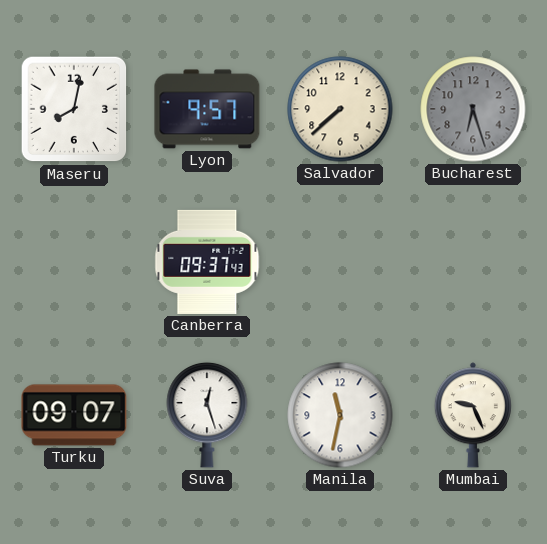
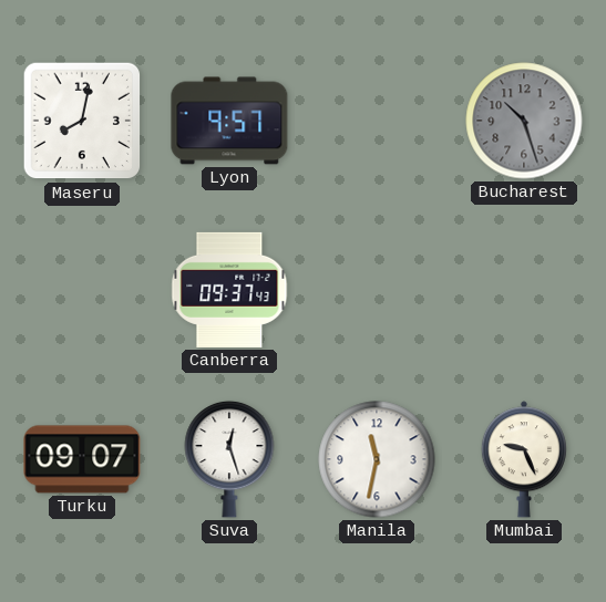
Salvador: 7:38 -> none
Bucharest: 6:27 -> 10:27
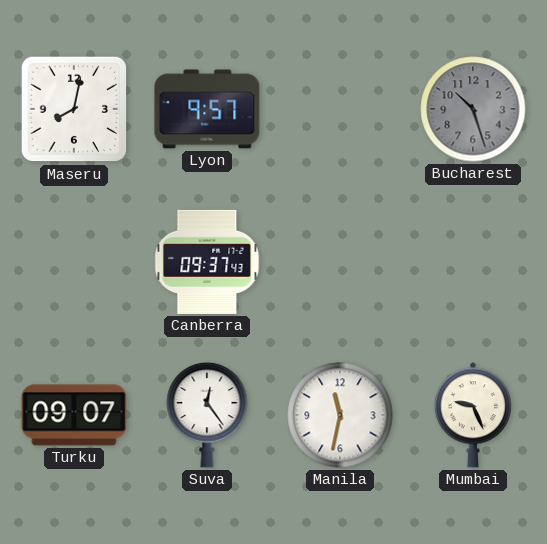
Suva: 12:27 -> 12:24
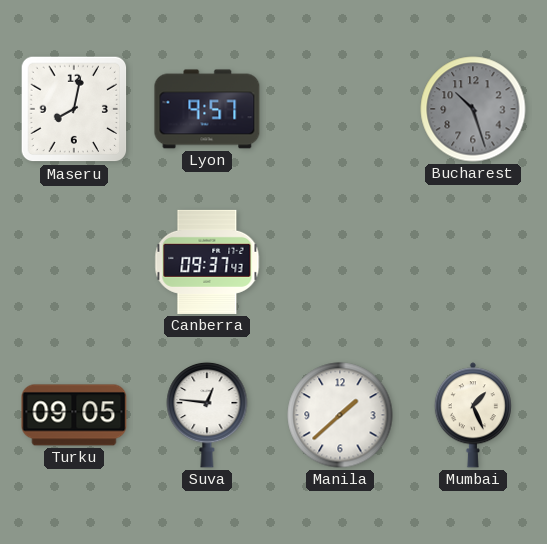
Turku: 09:07 -> 09:05
Suva: 12:24 -> 12:46
Manila: 11:32 -> 1:38
Mumbai: 9:26 -> 1:26
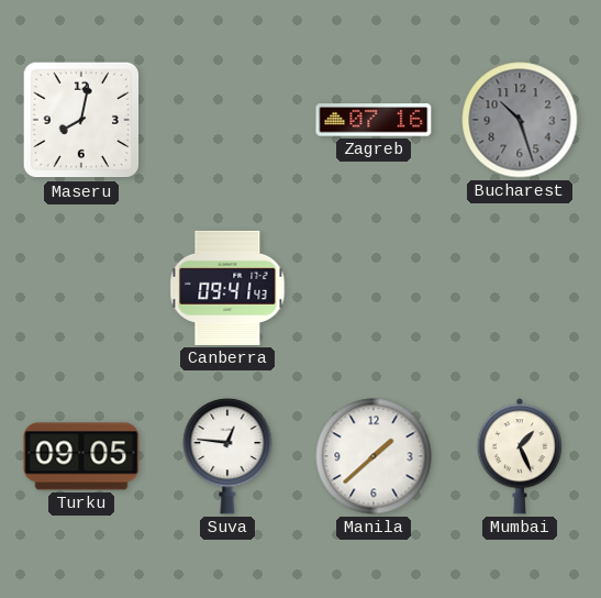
Lyon: 9:57 -> none
Zagreb: none -> 07:16
Canberra: 09:37 -> 09:41
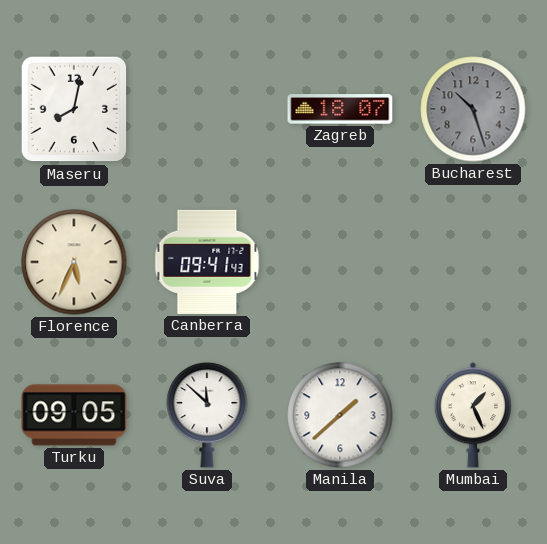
Zagreb: 07:16 -> 18:07
Florence: none -> 5:34
Suva: 12:46 -> 11:52
